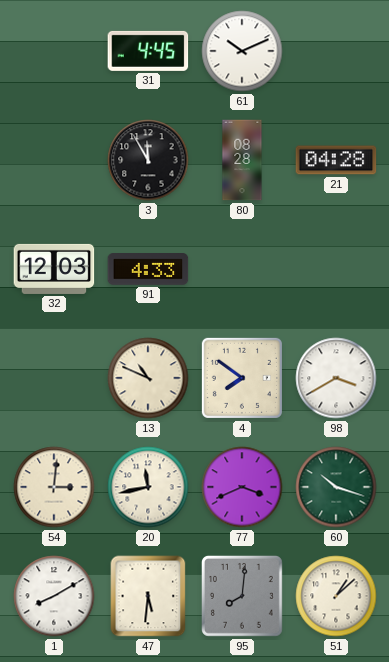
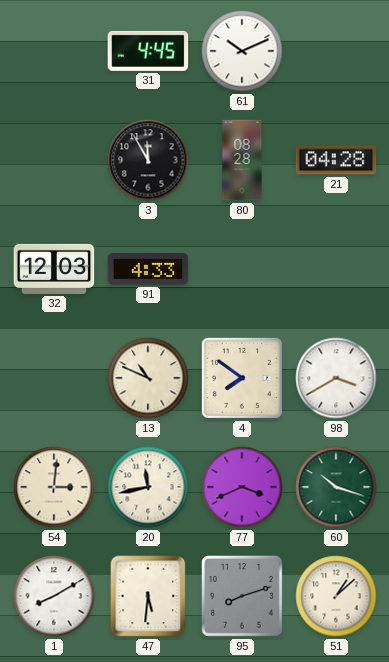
95: 8:01 -> 8:12
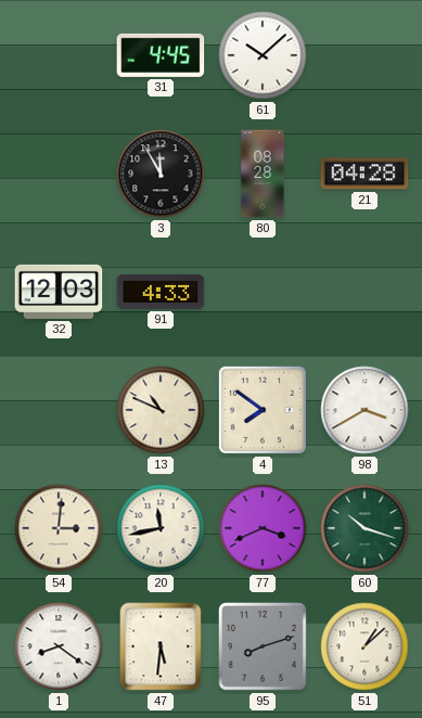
61: 10:11 -> 10:08
1: 8:10 -> 8:21
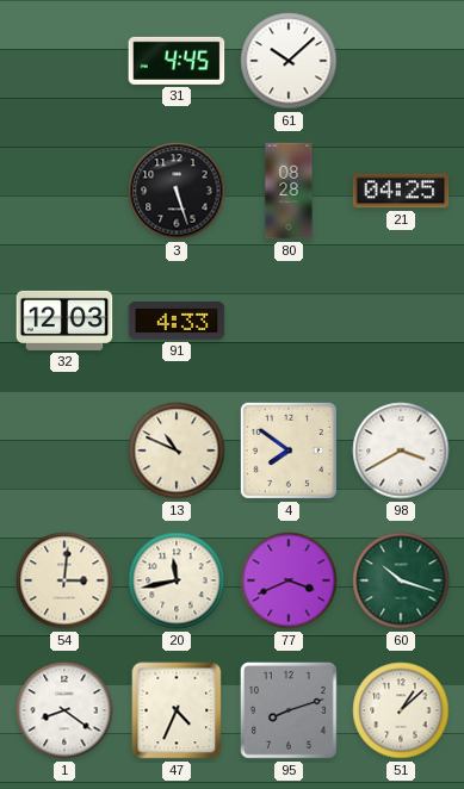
3: 11:55 -> 5:27
21: 04:28 -> 04:25
47: 5:31 -> 4:34
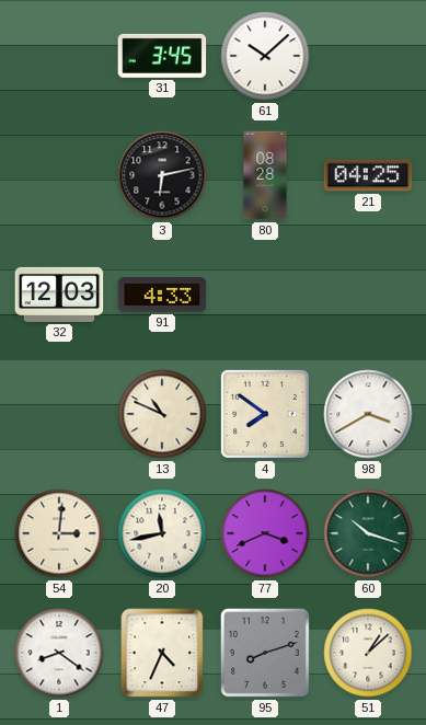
31: 4:45 -> 3:45
3: 5:27 -> 6:13
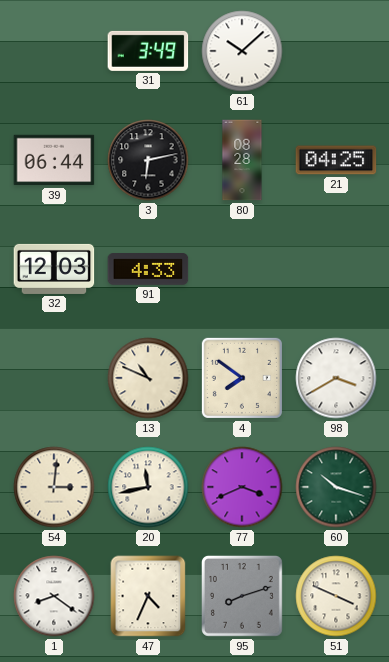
31: 3:45 -> 3:49
39: none -> 06:44
51: 1:08 -> 3:49
